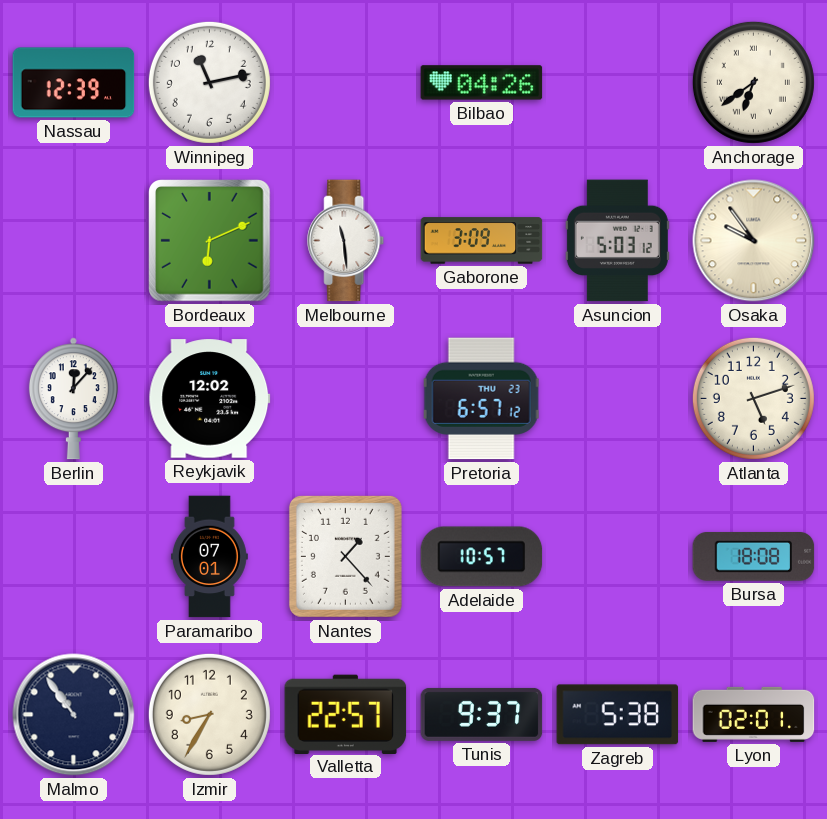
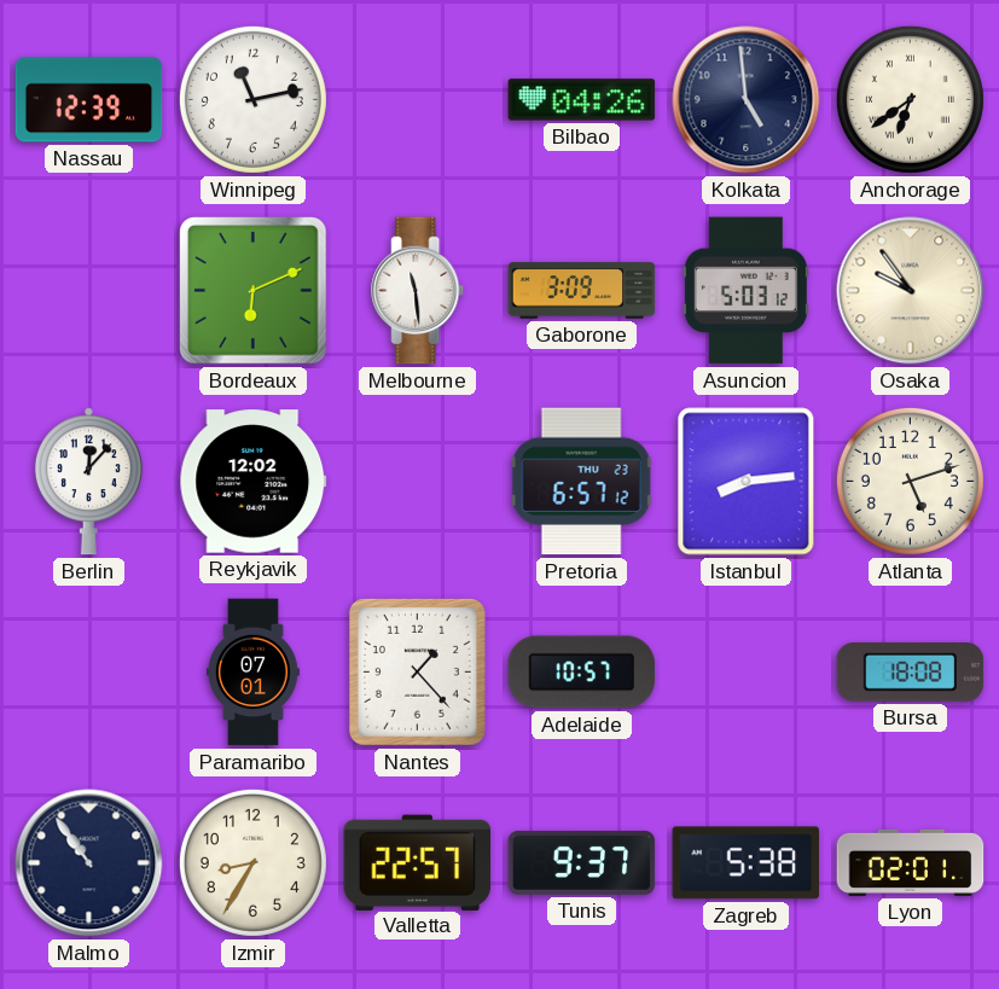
Kolkata: none -> 4:59
Istanbul: none -> 8:14
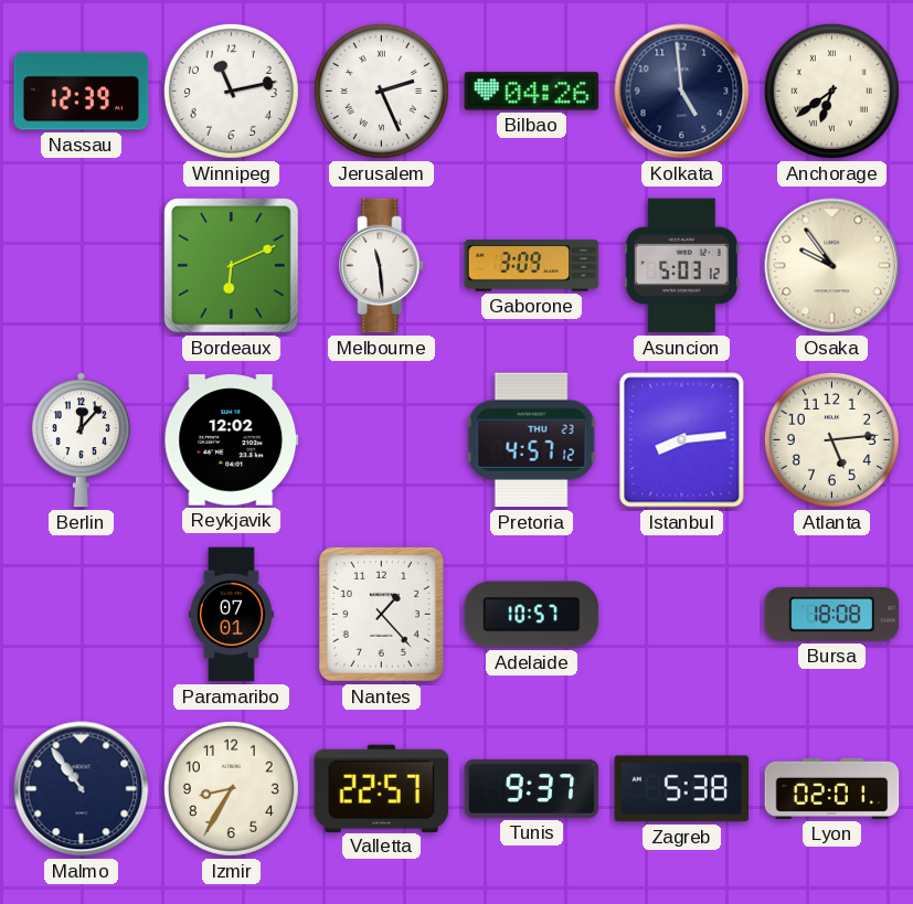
Jerusalem: none -> 2:26
Pretoria: 6:57 -> 4:57
Atlanta: 5:12 -> 5:14
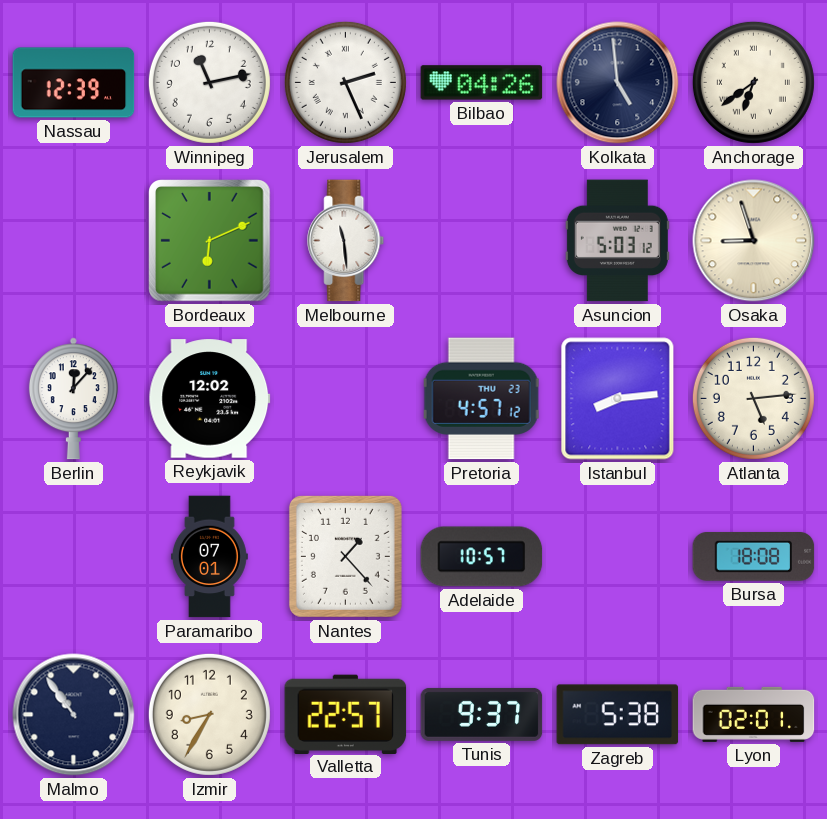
Gaborone: 3:09 -> none
Osaka: 9:54 -> 8:57
